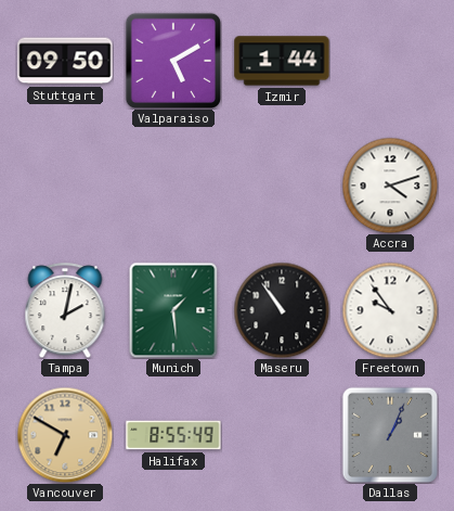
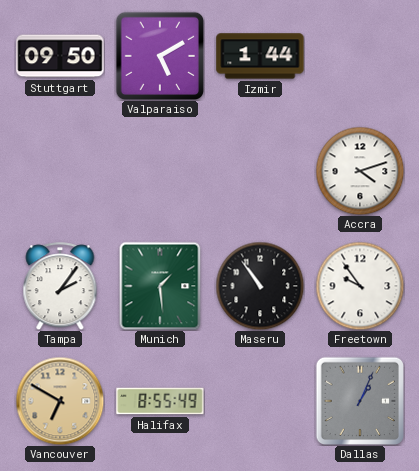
Tampa: 2:02 -> 2:06
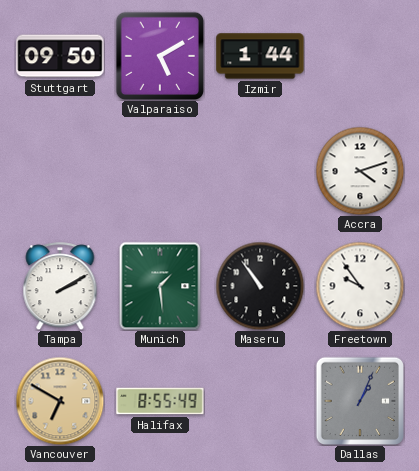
Tampa: 2:06 -> 2:10
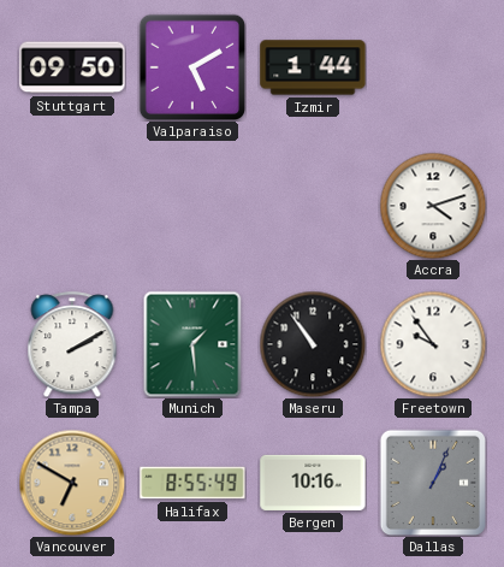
Bergen: none -> 10:16
